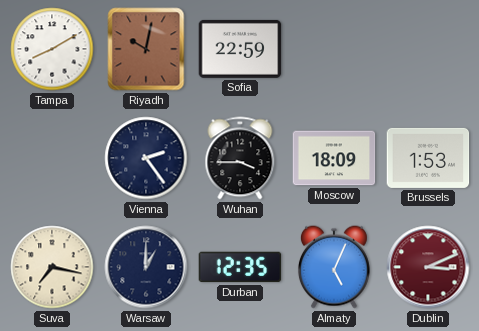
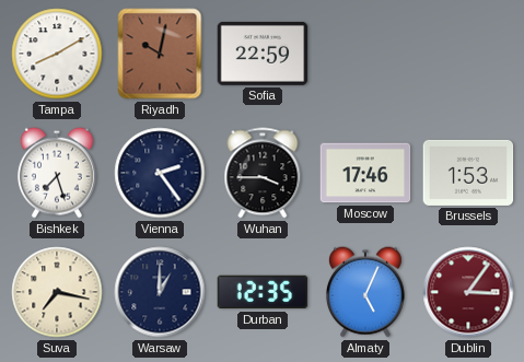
Bishkek: none -> 7:27
Moscow: 18:09 -> 17:46
Dublin: 3:11 -> 3:06
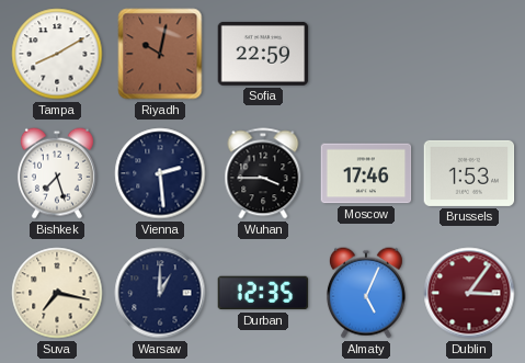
Vienna: 2:24 -> 2:29
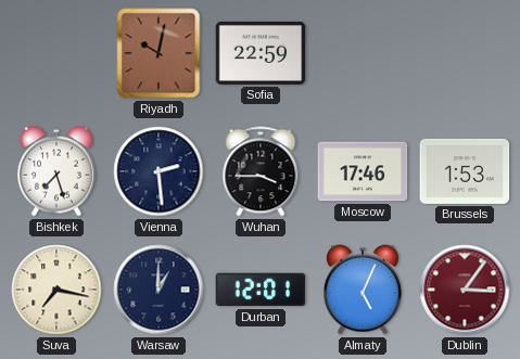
Tampa: 8:10 -> none
Durban: 12:35 -> 12:01
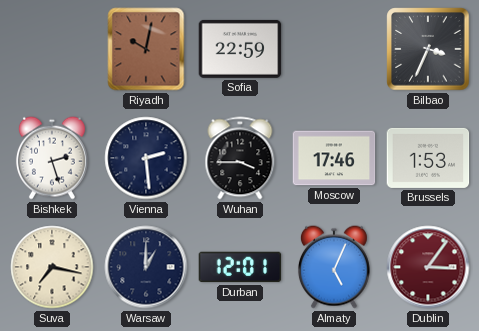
Bilbao: none -> 3:34
Bishkek: 7:27 -> 2:27
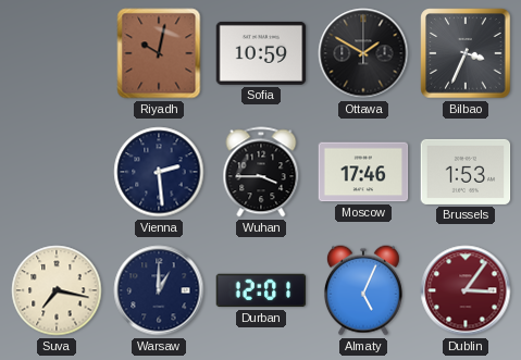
Sofia: 22:59 -> 10:59
Ottawa: none -> 1:50
Bishkek: 2:27 -> none
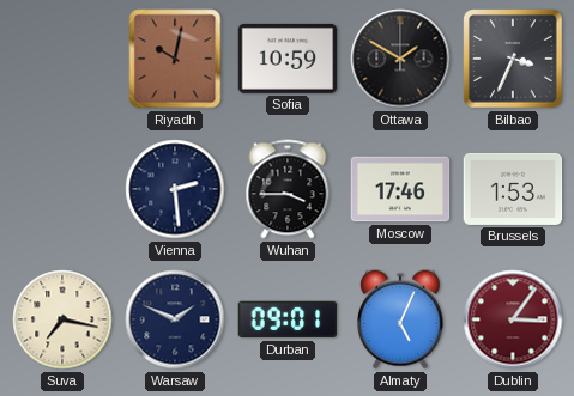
Warsaw: 1:00 -> 1:49
Durban: 12:01 -> 09:01
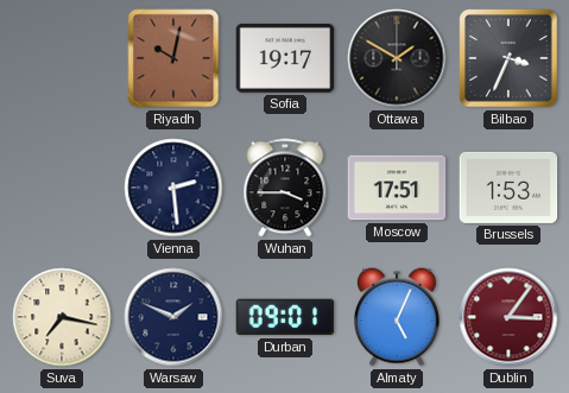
Sofia: 10:59 -> 19:17
Moscow: 17:46 -> 17:51
